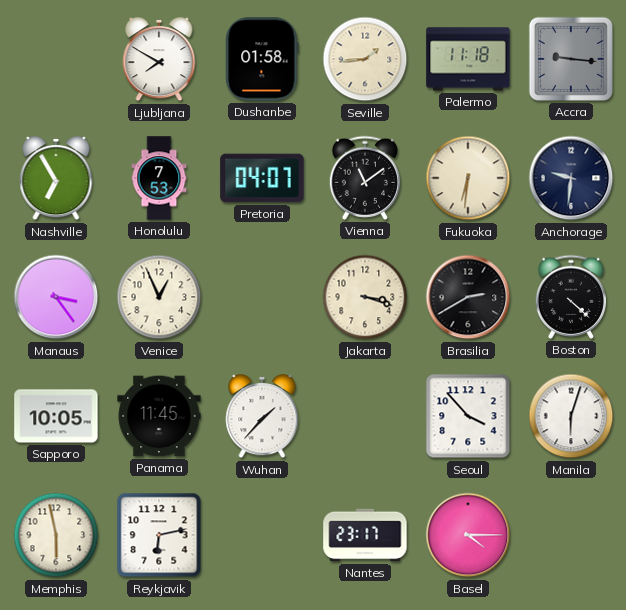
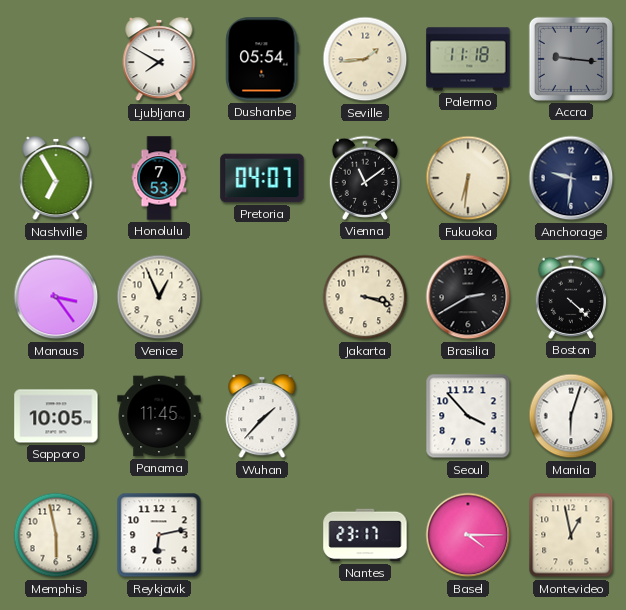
Dushanbe: 01:58 -> 05:54
Montevideo: none -> 12:58
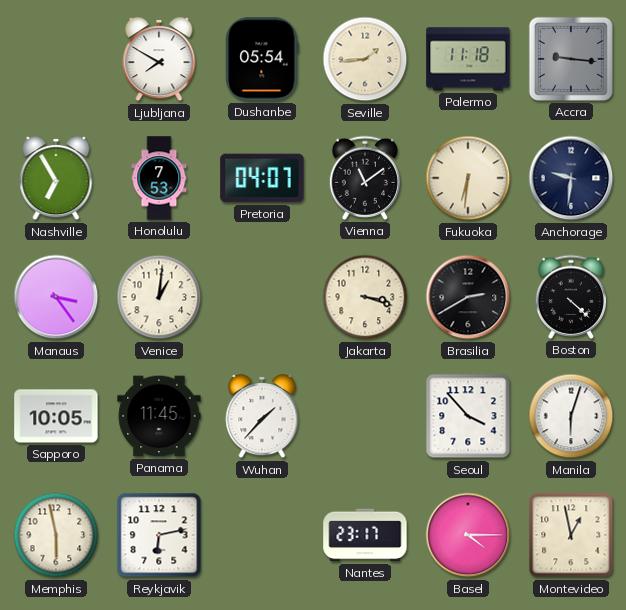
Venice: 12:56 -> 1:01
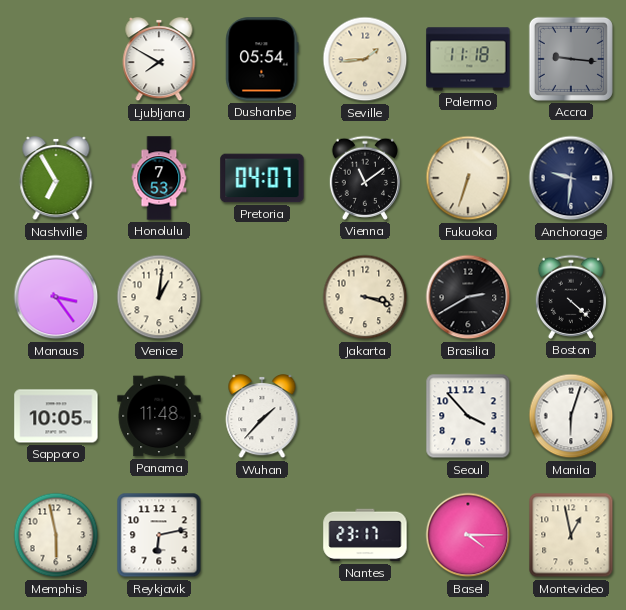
Fukuoka: 6:31 -> 6:33
Panama: 11:45 -> 11:48
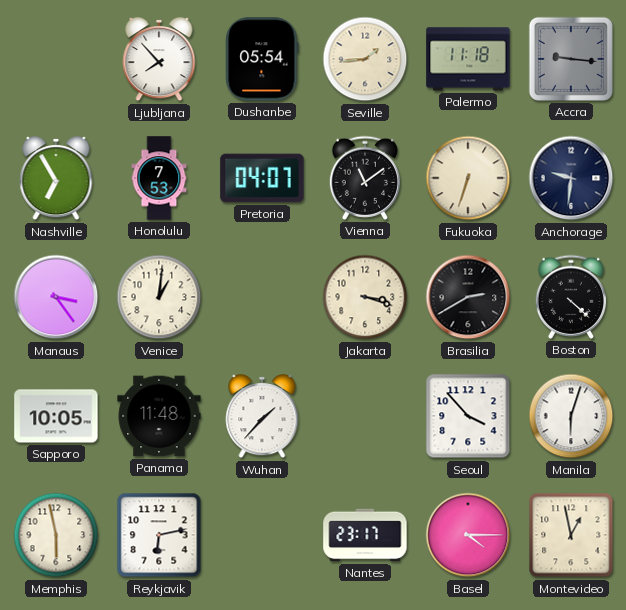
Ljubljana: 7:50 -> 7:53
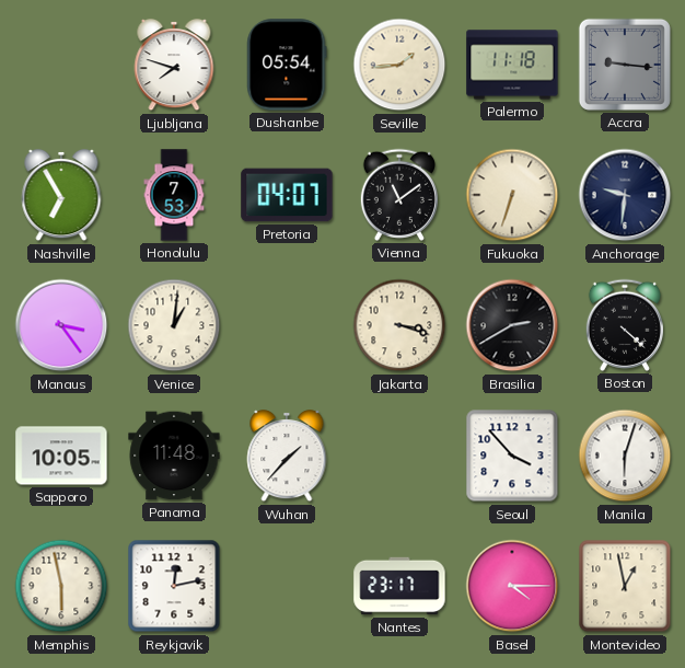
Ljubljana: 7:53 -> 7:48
Reykjavik: 6:13 -> 12:13
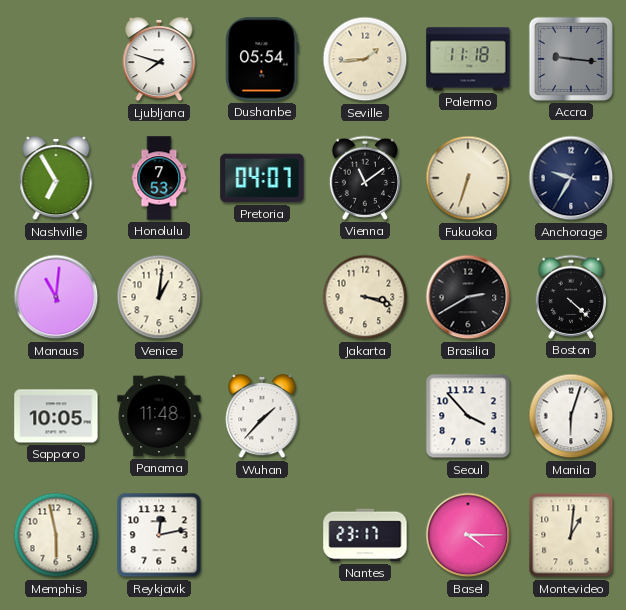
Anchorage: 9:31 -> 9:35
Manaus: 3:24 -> 11:01
Montevideo: 12:58 -> 1:01
